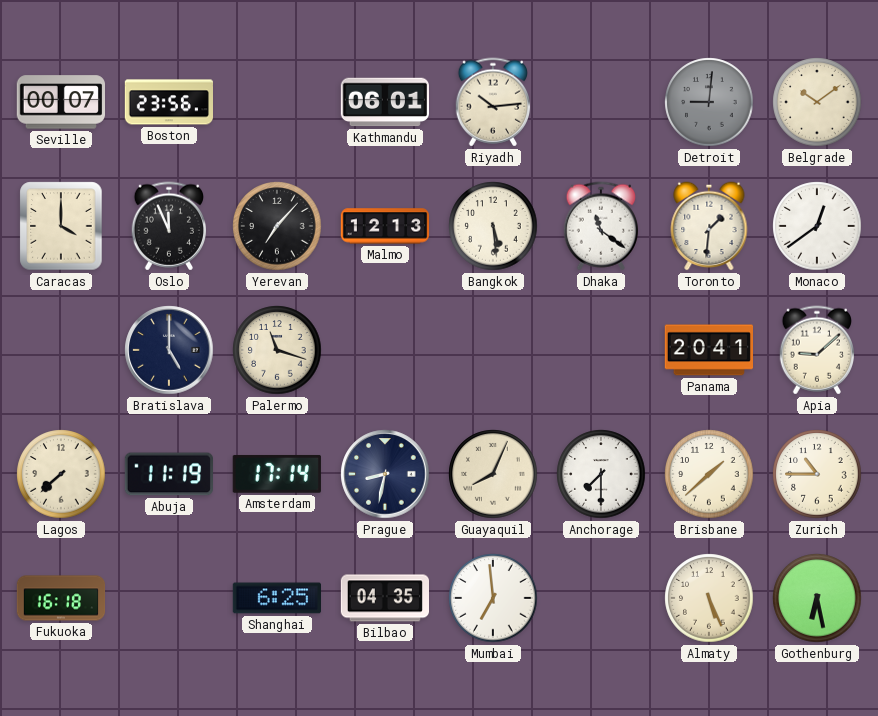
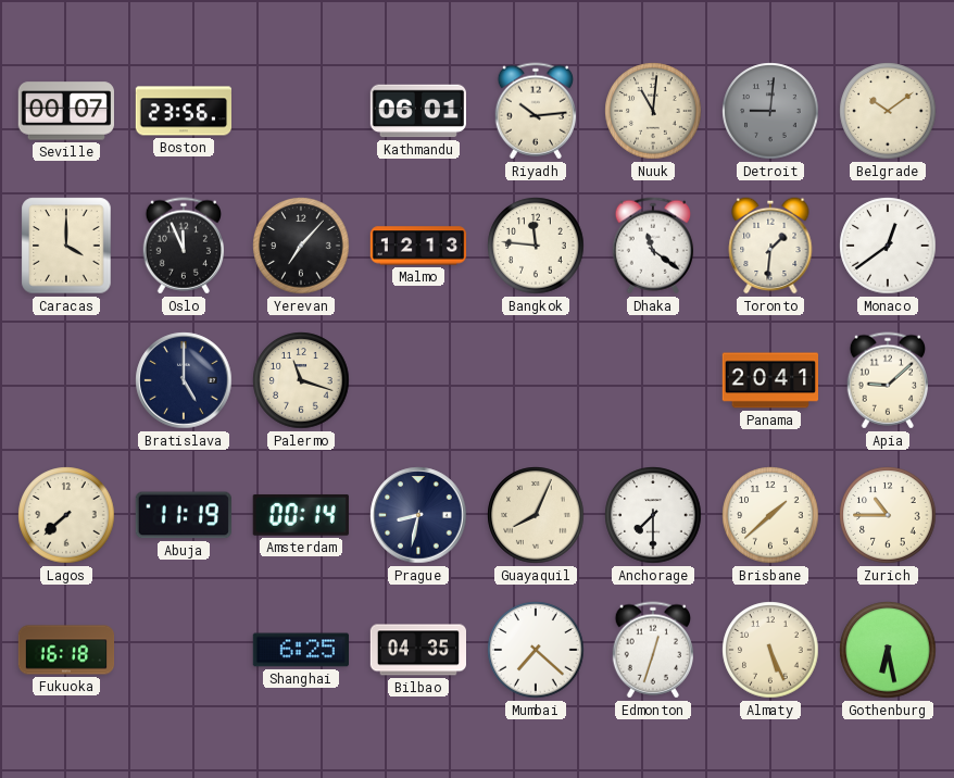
Nuuk: none -> 11:01
Bangkok: 5:29 -> 11:46
Amsterdam: 17:14 -> 00:14
Mumbai: 6:59 -> 7:22
Edmonton: none -> 12:33
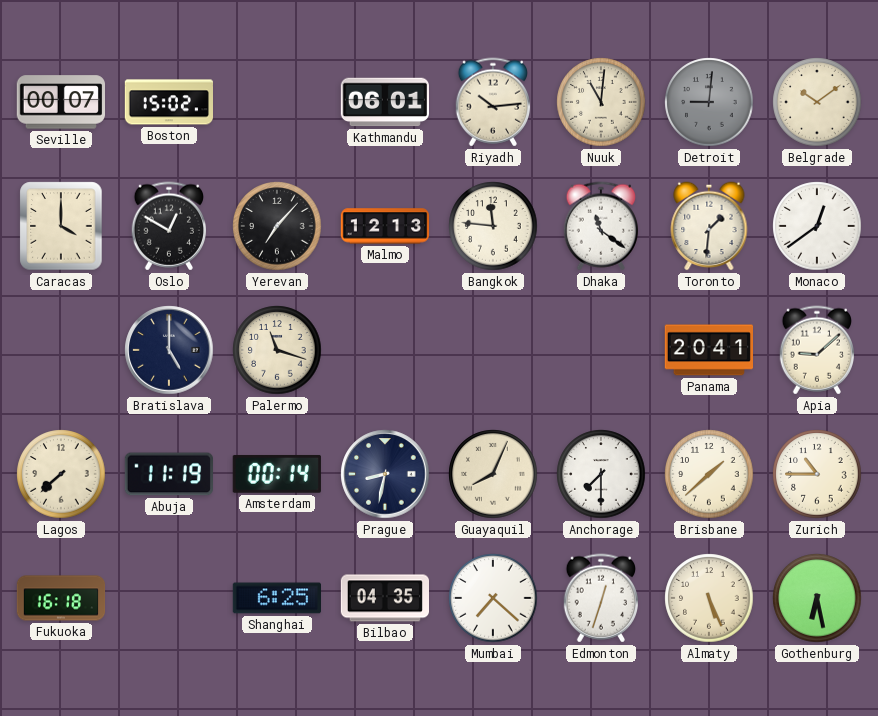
Boston: 23:56 -> 15:02
Oslo: 11:56 -> 12:50
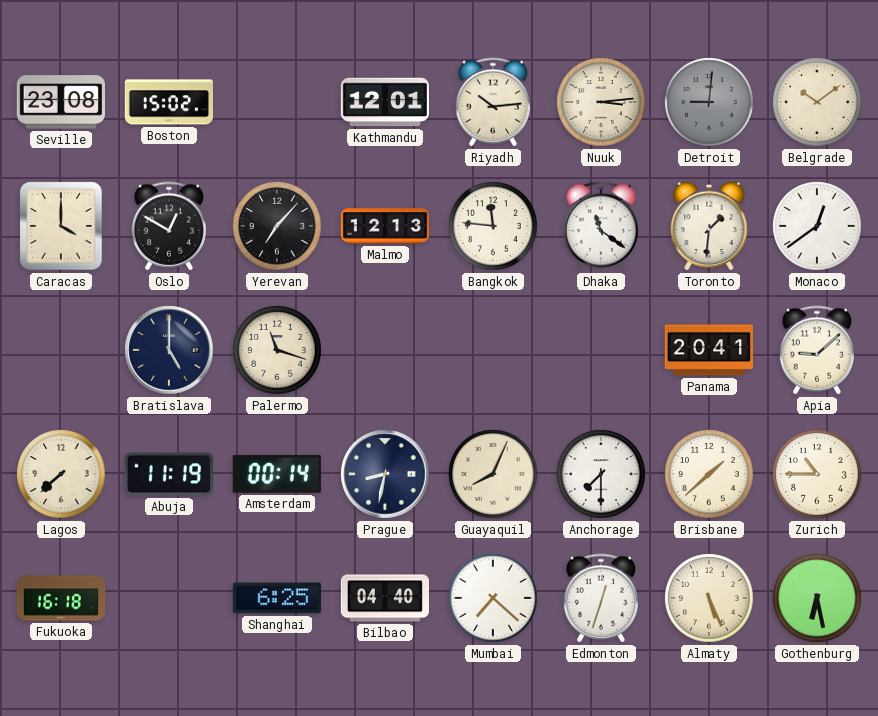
Seville: 00:07 -> 23:08
Kathmandu: 06:01 -> 12:01
Nuuk: 11:01 -> 3:14
Bilbao: 04:35 -> 04:40
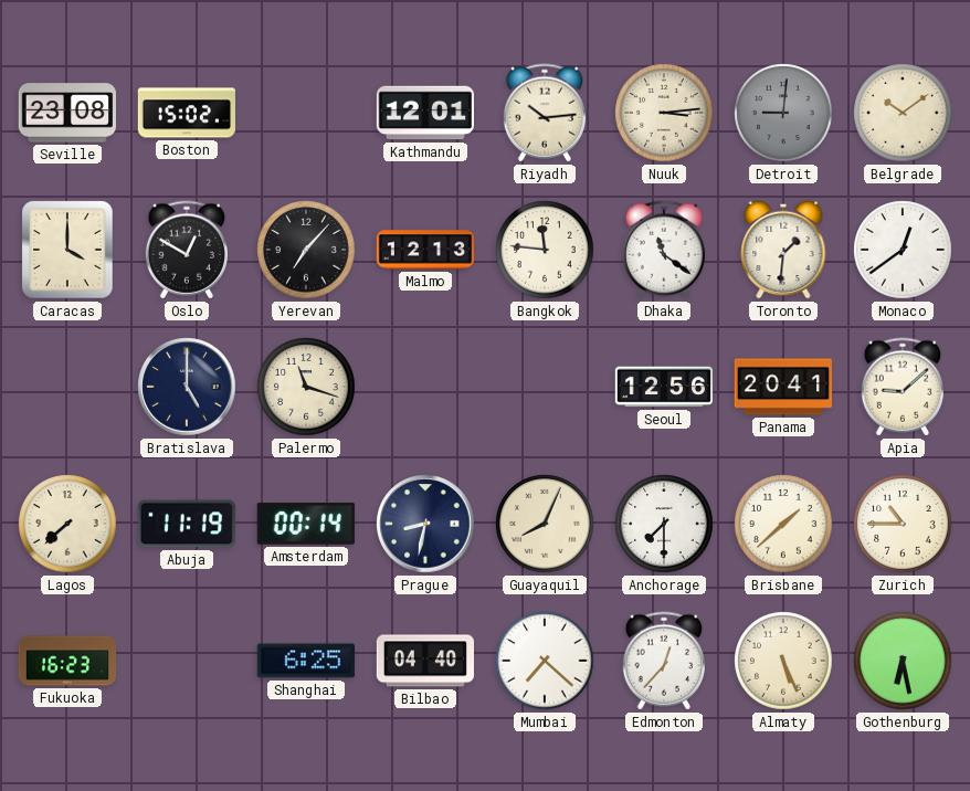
Seoul: none -> 12:56
Fukuoka: 16:18 -> 16:23
Edmonton: 12:33 -> 12:37
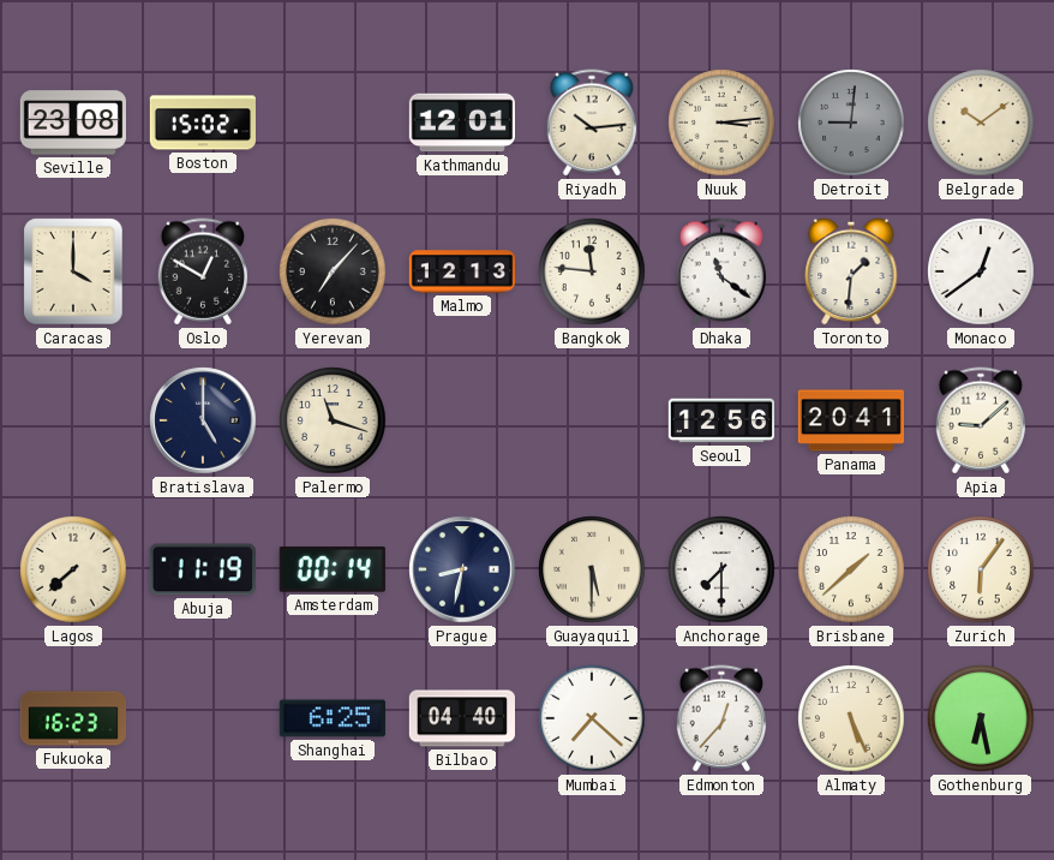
Guayaquil: 8:04 -> 5:30
Zurich: 10:45 -> 6:06
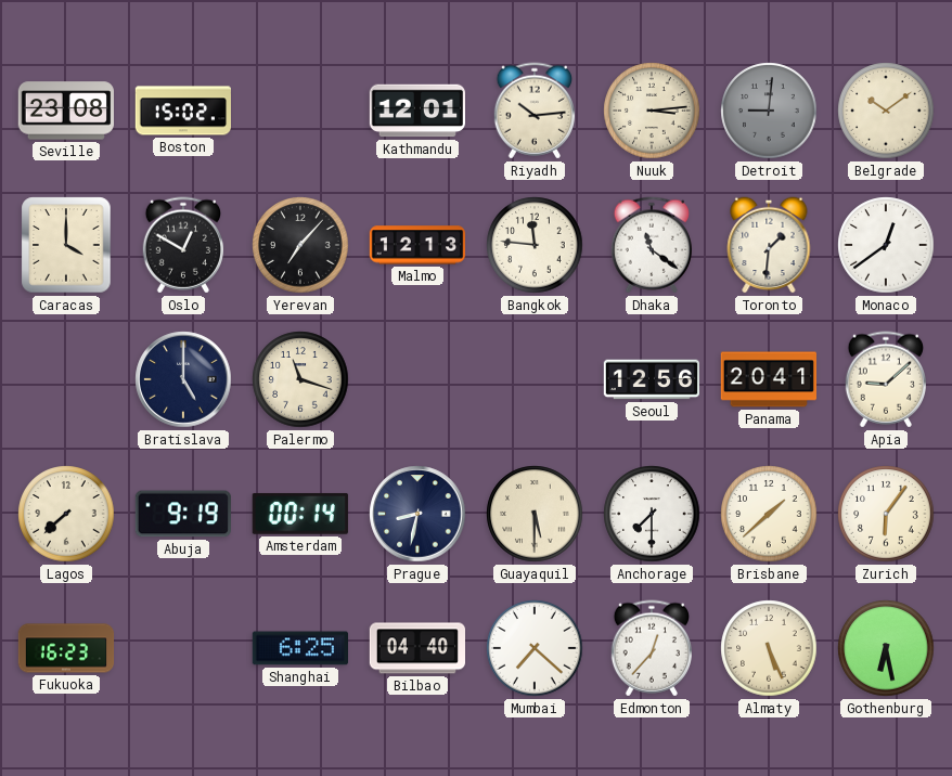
Abuja: 11:19 -> 9:19
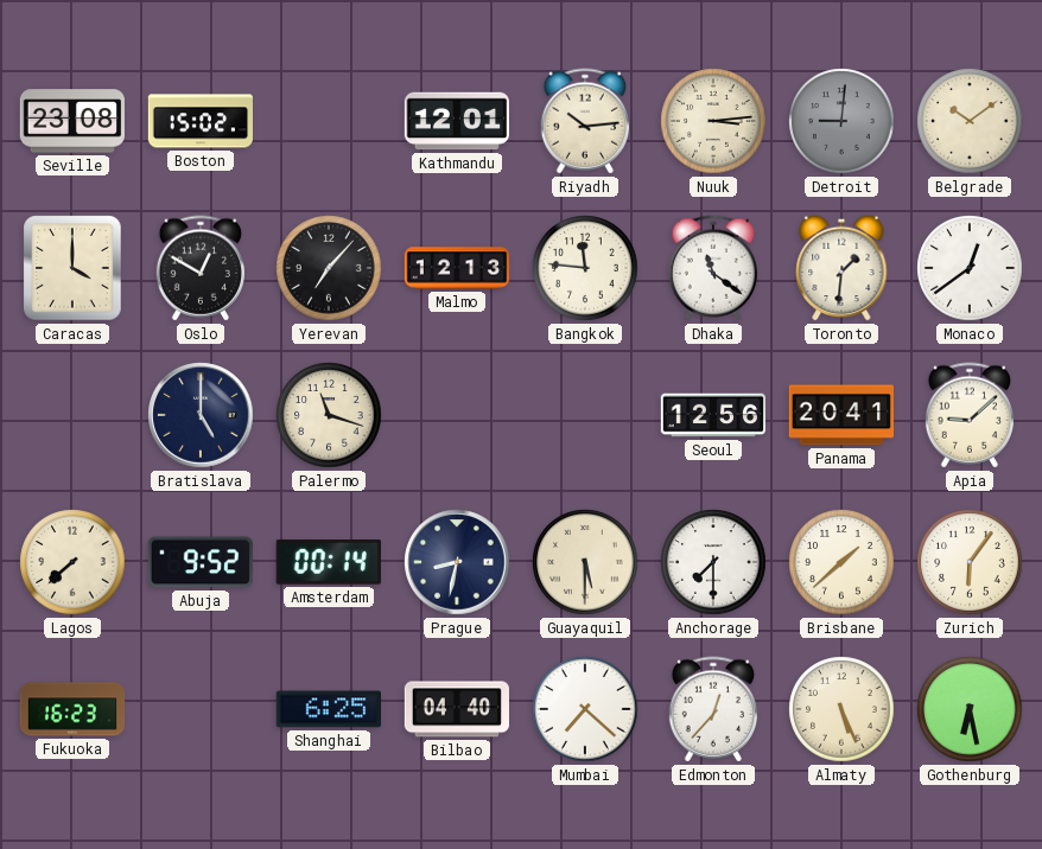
Abuja: 9:19 -> 9:52
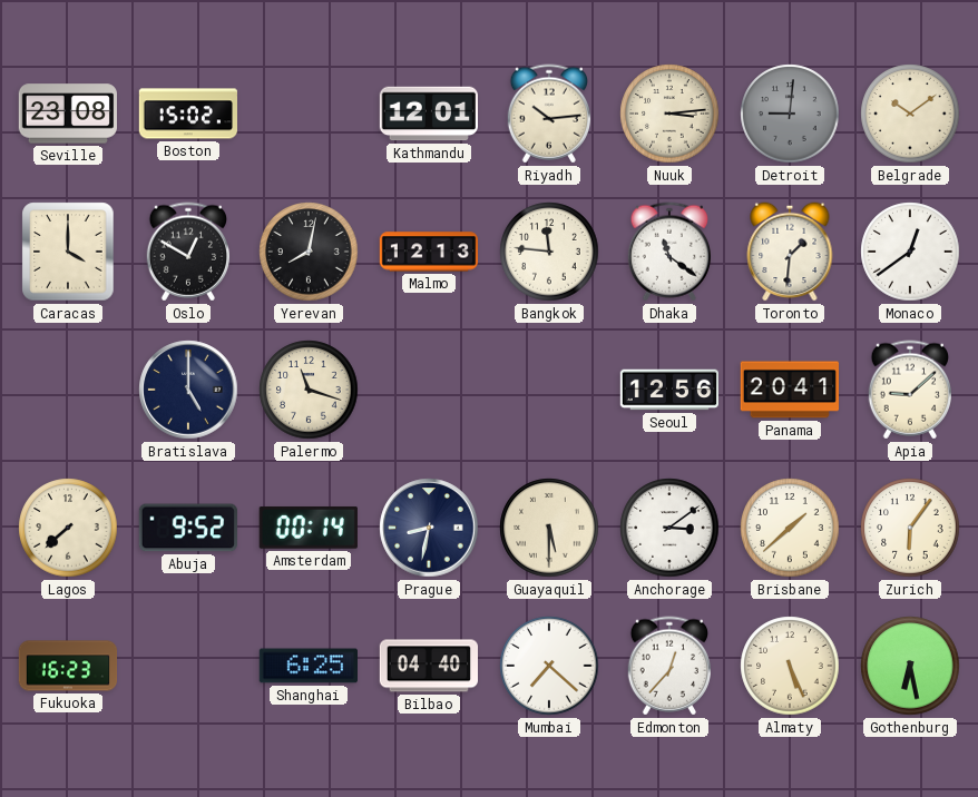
Yerevan: 7:07 -> 8:02
Anchorage: 7:30 -> 3:09
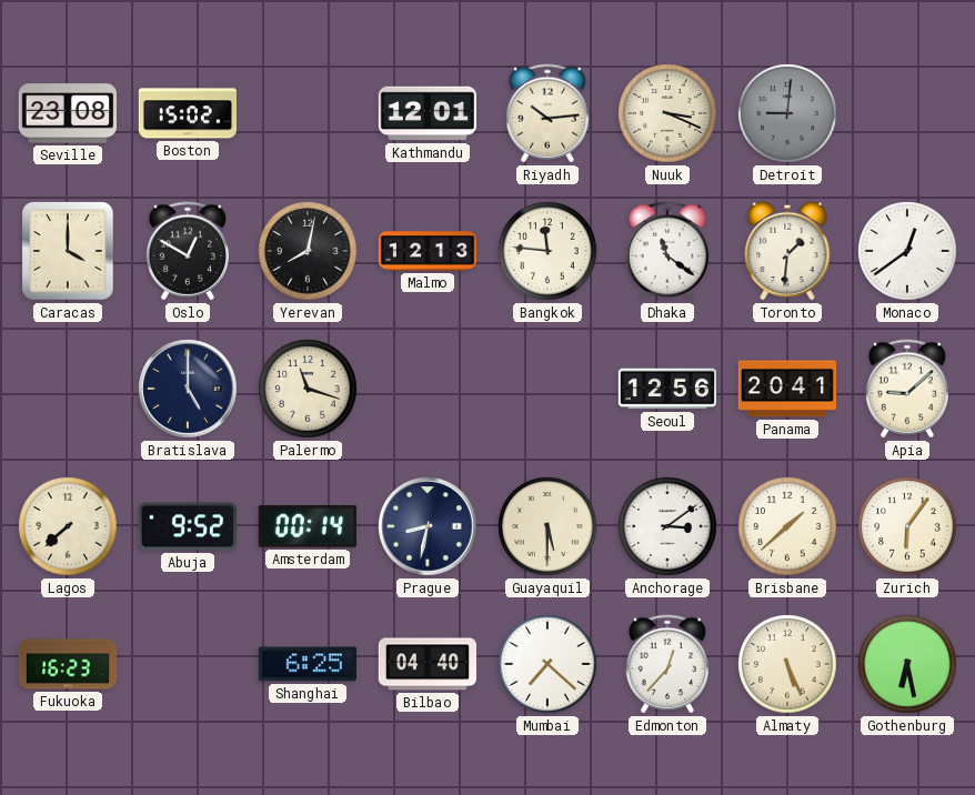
Nuuk: 3:14 -> 3:19
Belgrade: 10:09 -> none
